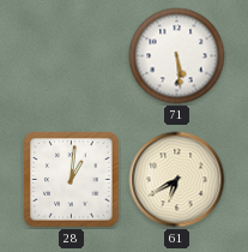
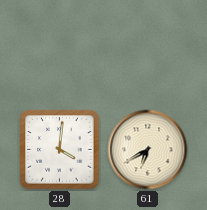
71: 5:29 -> none
28: 1:01 -> 4:01
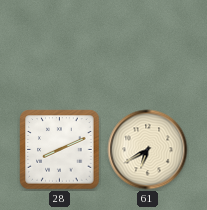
28: 4:01 -> 8:11
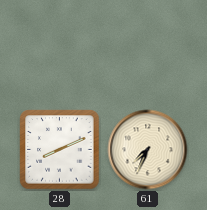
61: 6:40 -> 7:34
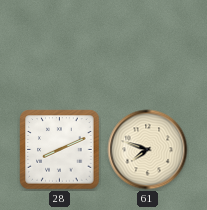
61: 7:34 -> 7:48
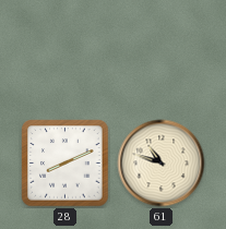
61: 7:48 -> 10:48
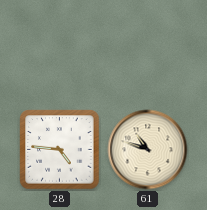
28: 8:11 -> 4:46
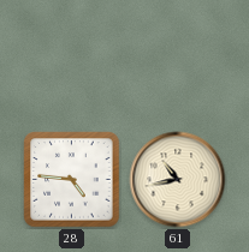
61: 10:48 -> 10:43
